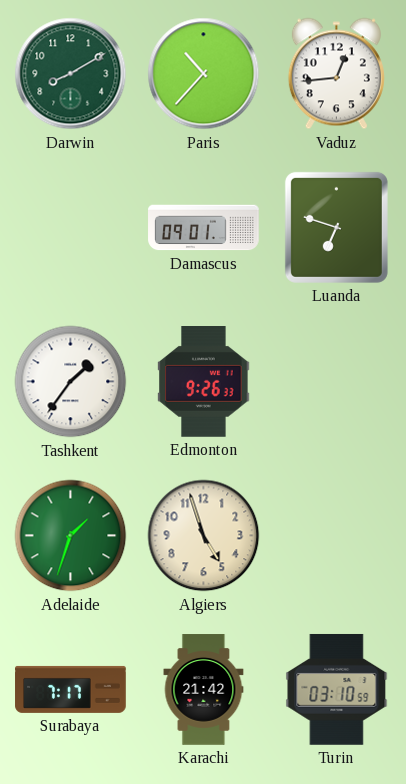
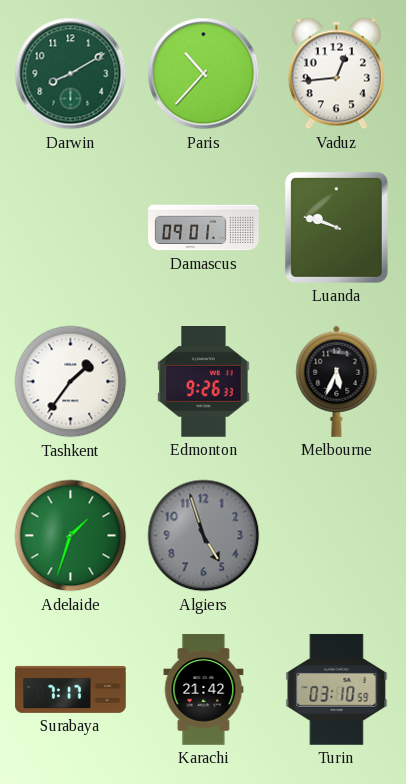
Luanda: 6:48 -> 9:48
Melbourne: none -> 5:34
Algiers dial: cream -> grey
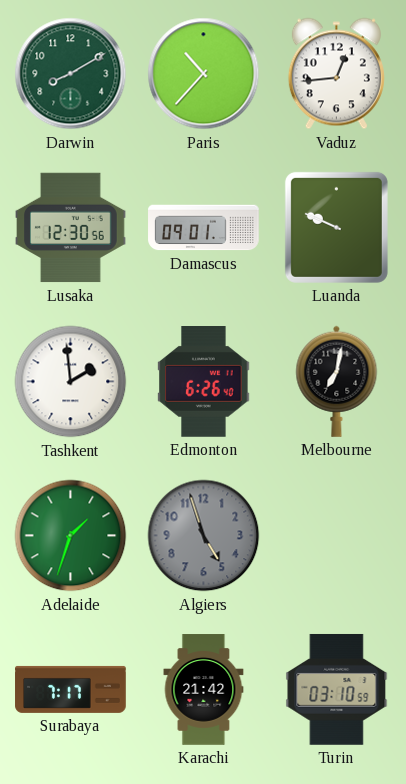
Lusaka: none -> 12:30
Luanda: 9:48 -> 9:49
Tashkent: 1:36 -> 1:59
Edmonton: 9:26 -> 6:26
Melbourne: 5:34 -> 7:02
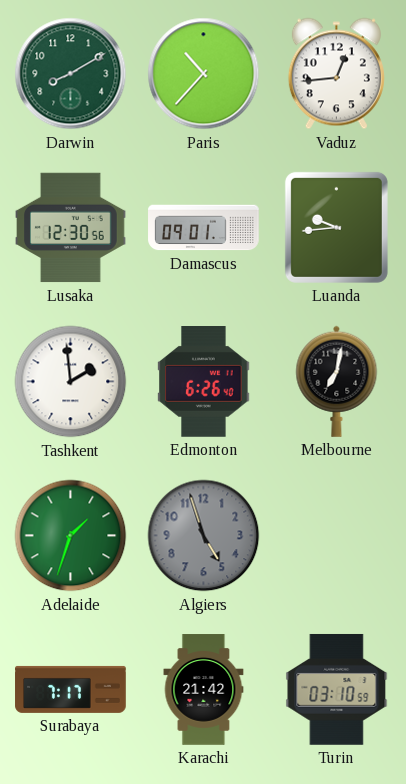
Luanda: 9:49 -> 9:44
